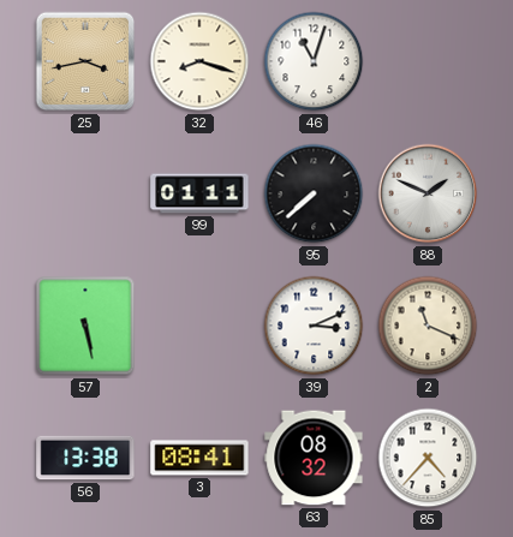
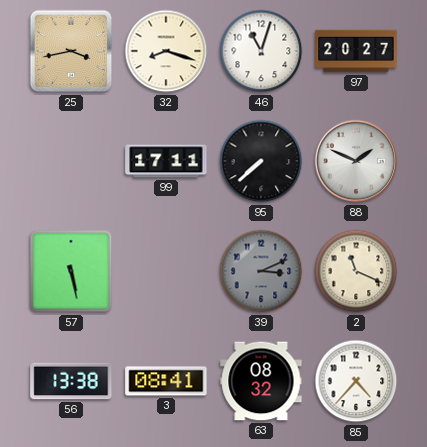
97: none -> 20:27
99: 01:11 -> 17:11
39 dial: white -> grey
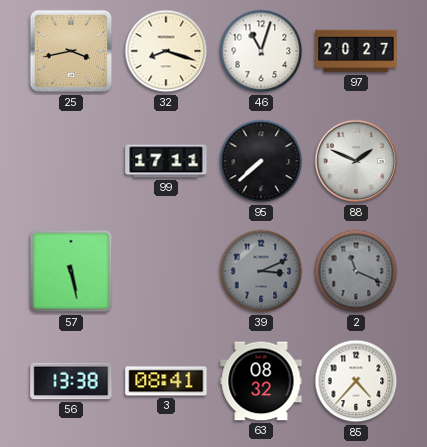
2 dial: cream -> grey
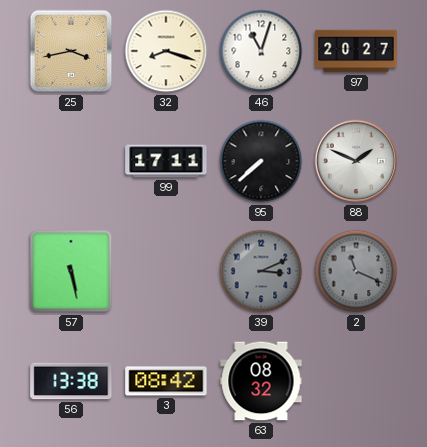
3: 08:41 -> 08:42
85: 4:37 -> none
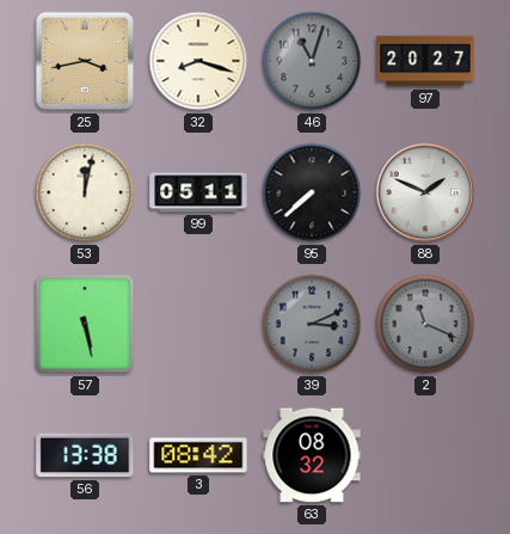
46 dial: white -> grey
53: none -> 12:02
99: 17:11 -> 05:11
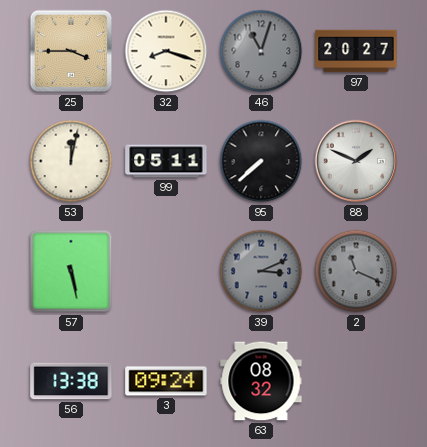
25: 3:43 -> 3:45
3: 08:42 -> 09:24
